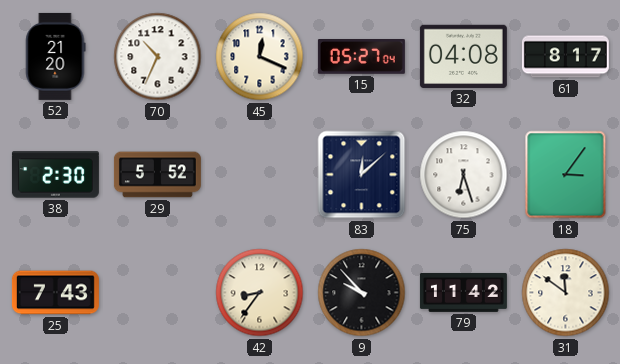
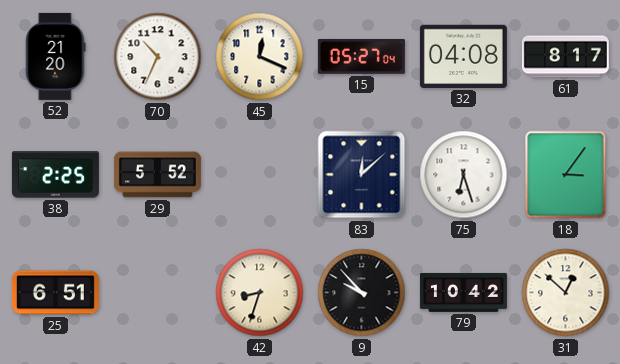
38: 2:30 -> 2:25
25: 7:43 -> 6:51
42: 8:36 -> 8:33
79: 11:42 -> 10:42
31: 11:51 -> 12:52
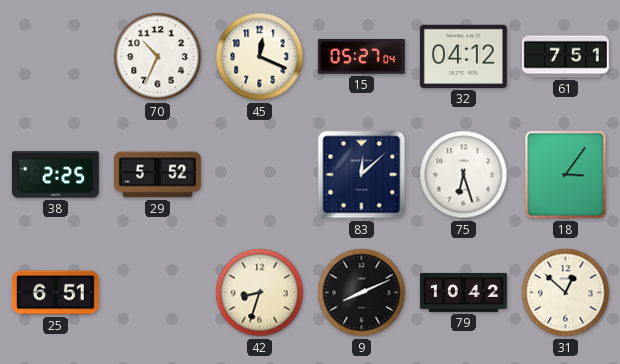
52: 21:20 -> none
32: 04:08 -> 04:12
61: 8:17 -> 7:51
9: 9:53 -> 8:11
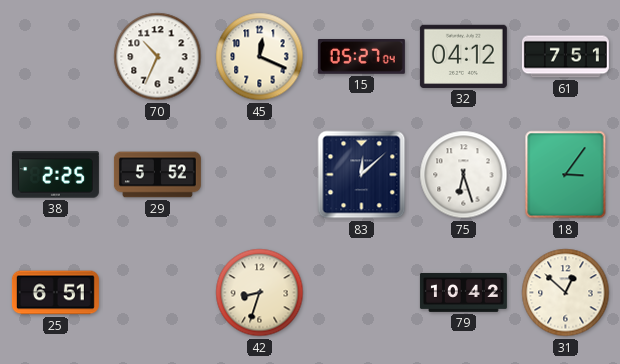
9: 8:11 -> none
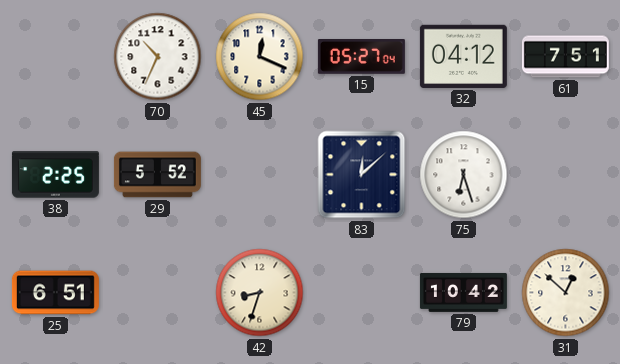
18: 3:06 -> none
